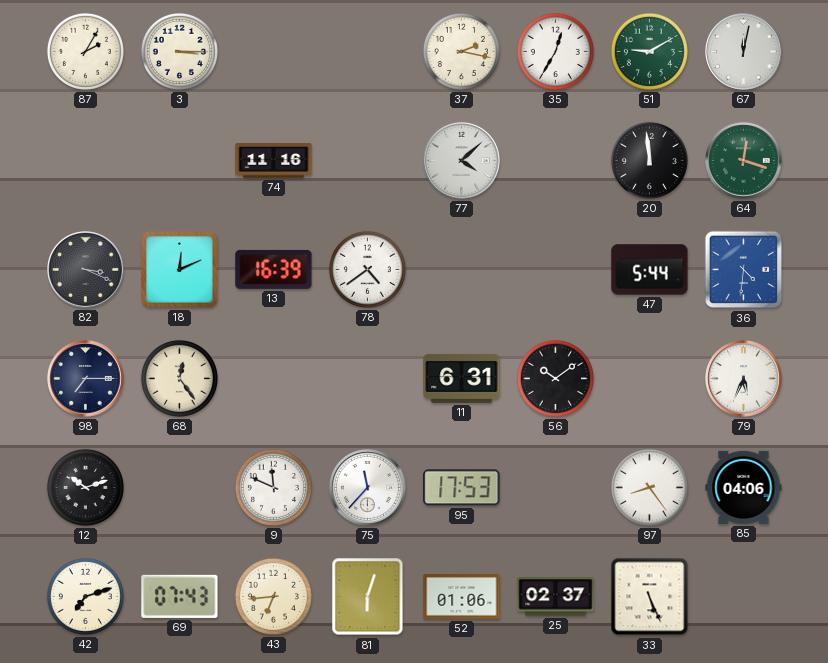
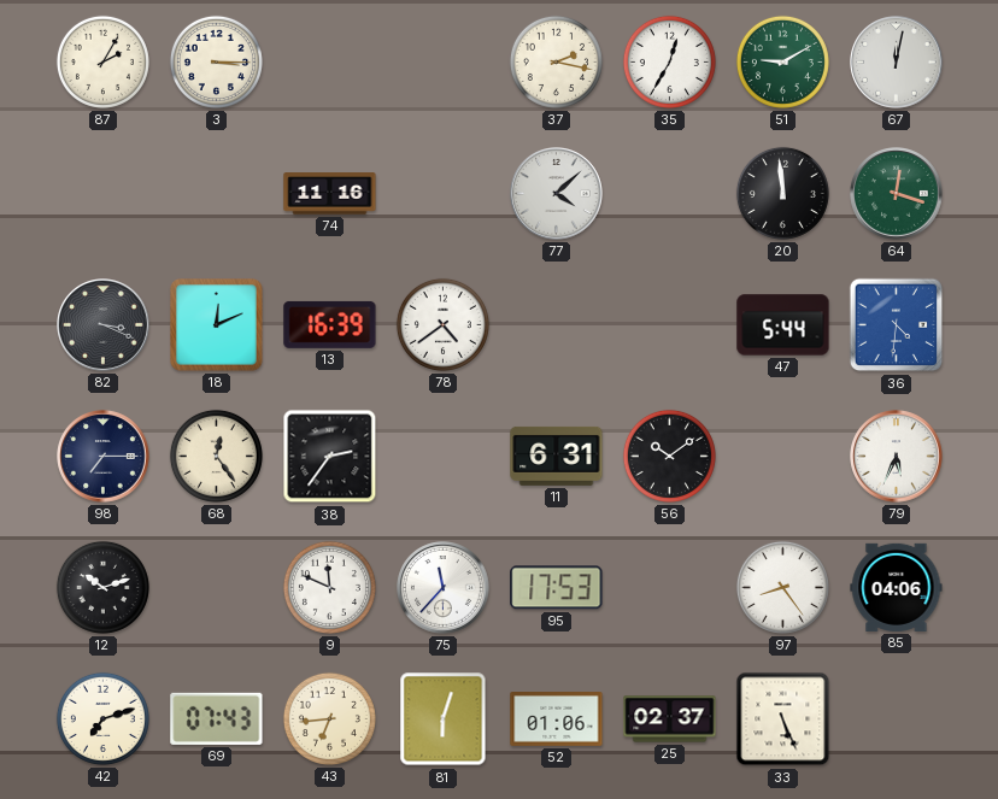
38: none -> 2:36
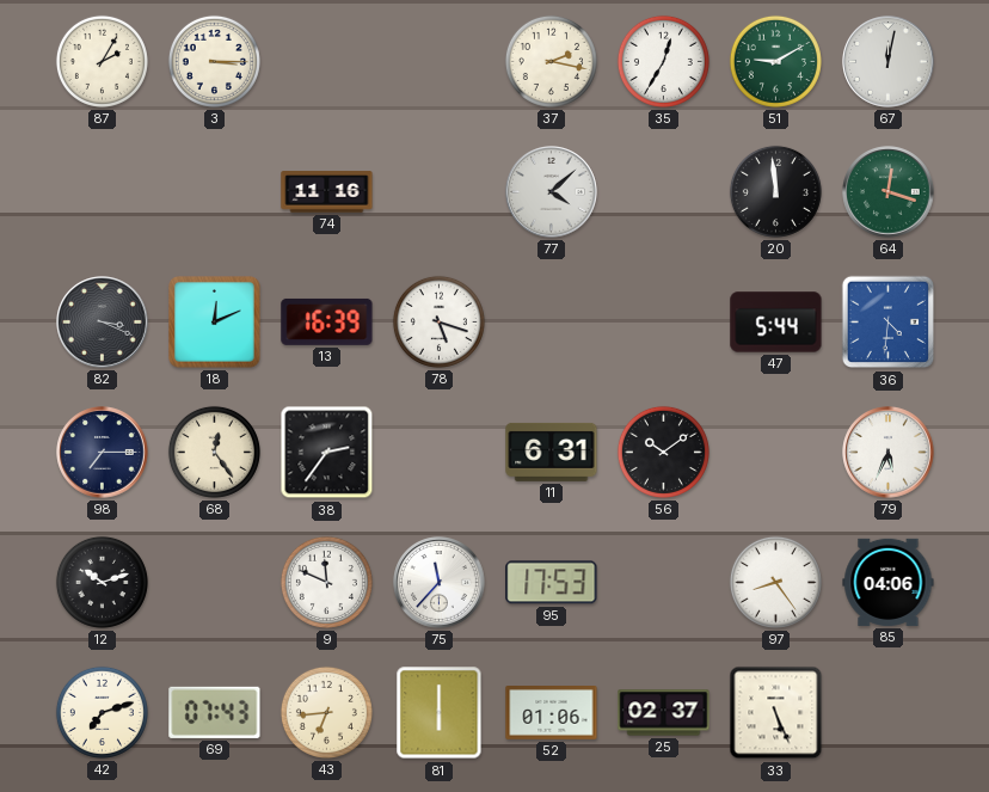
78: 4:39 -> 5:18
81: 6:03 -> 6:00
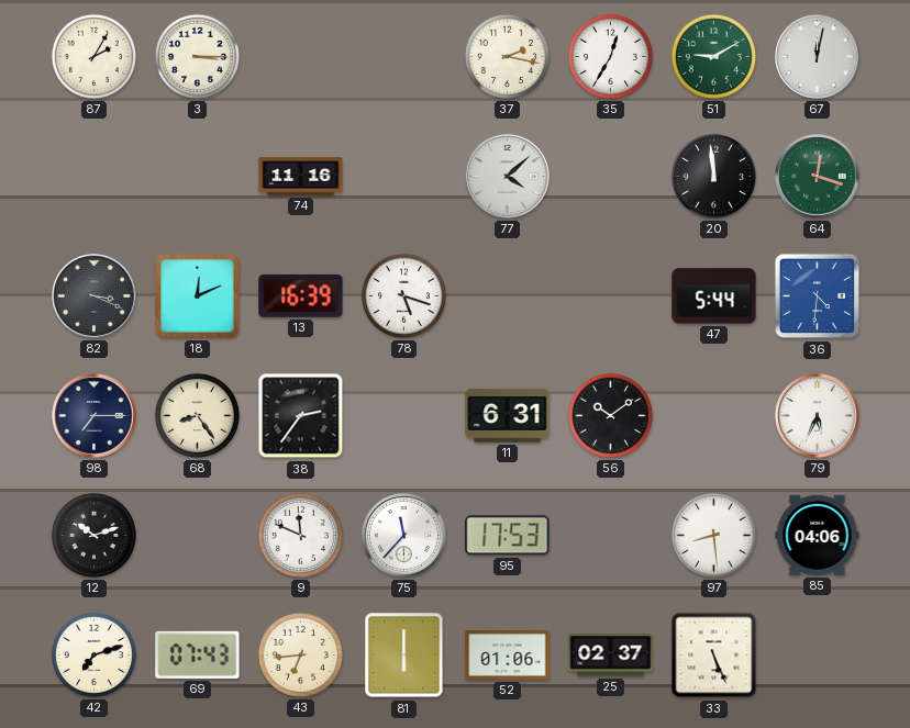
68: 12:24 -> 8:24
97: 8:24 -> 8:29
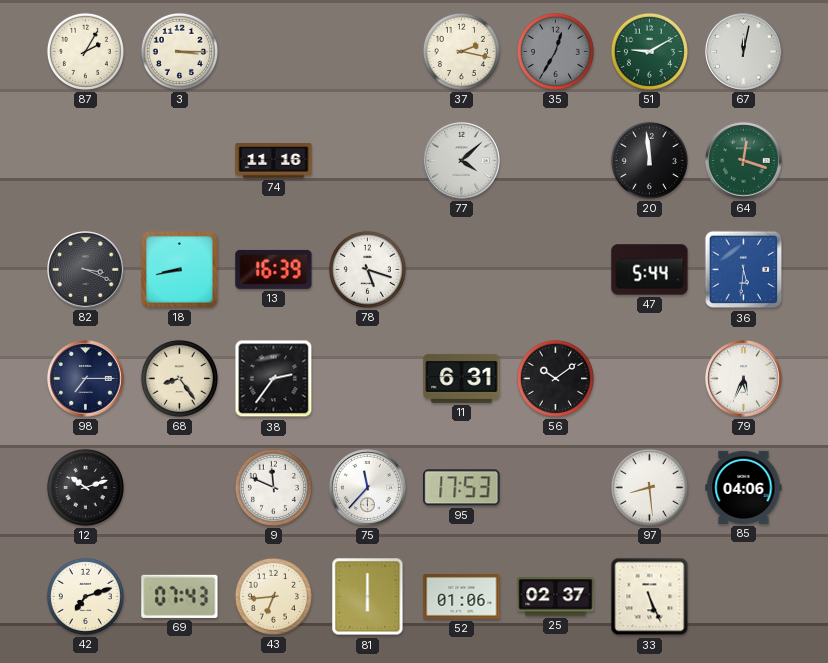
35 dial: white -> grey
18: 12:11 -> 8:43
36: 4:31 -> 5:31
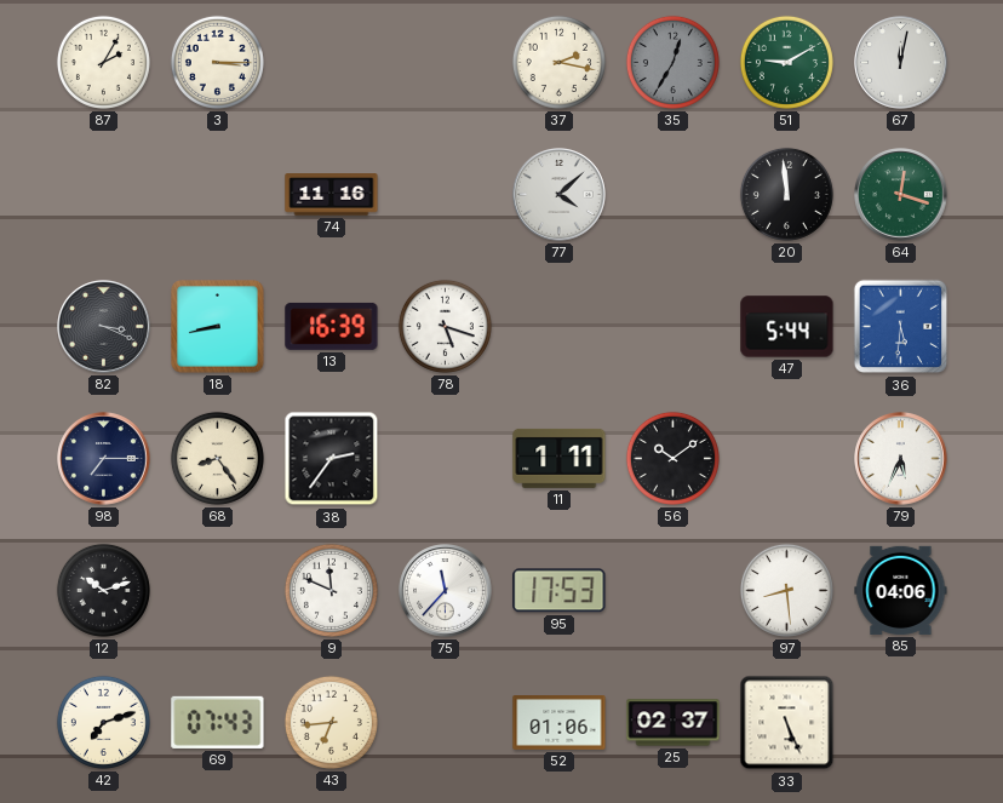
11: 6:31 -> 1:11
81: 6:00 -> none
